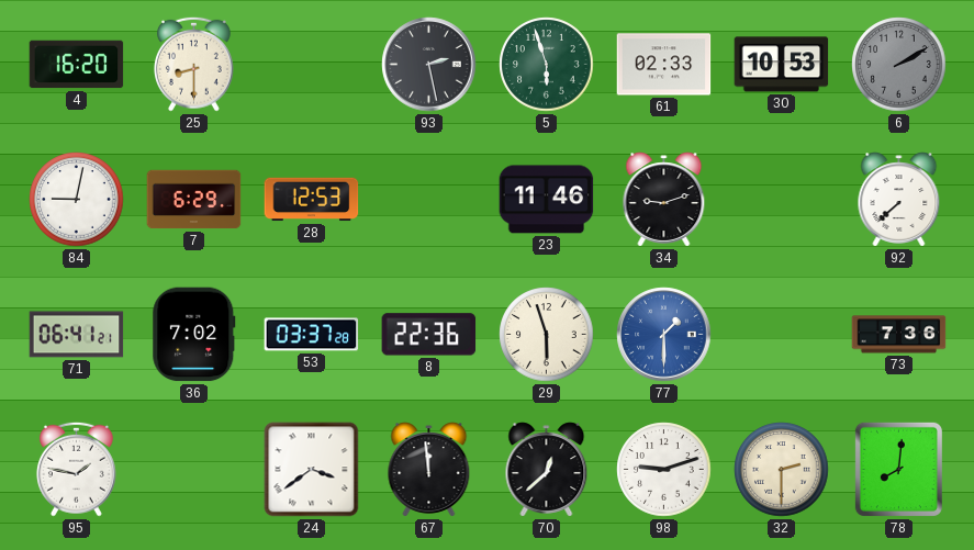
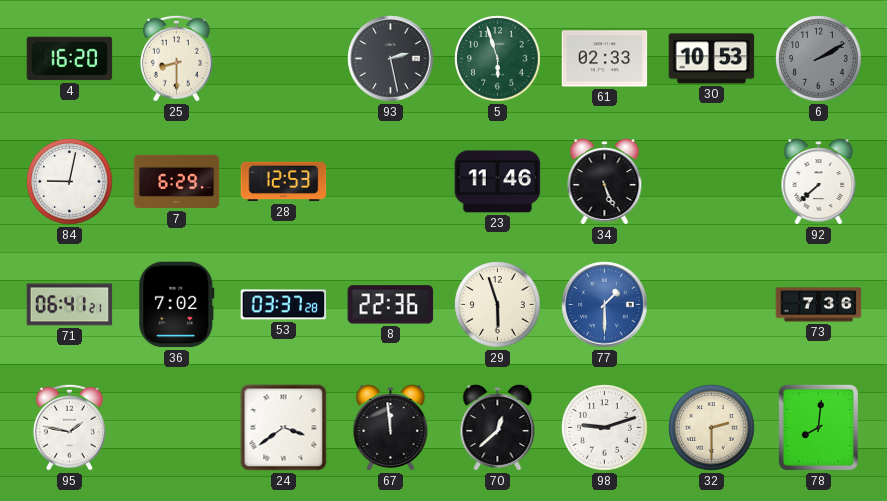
34: 9:12 -> 5:26
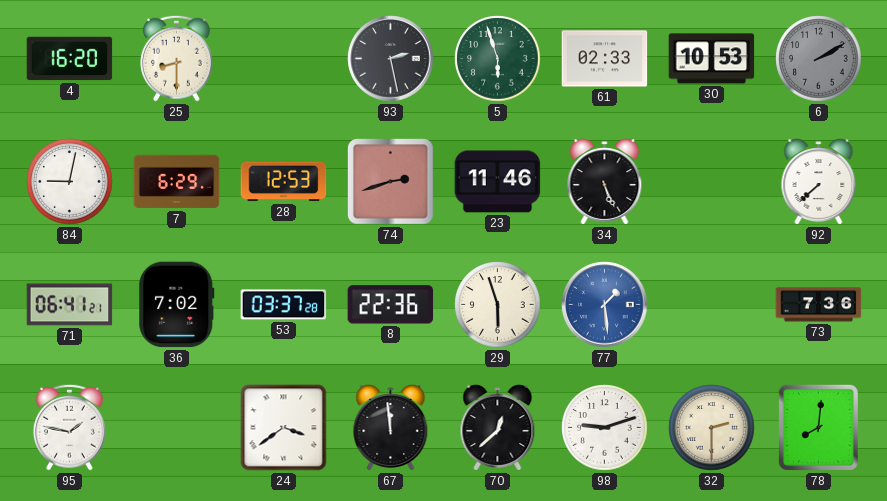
74: none -> 2:42
77: 1:30 -> 1:29
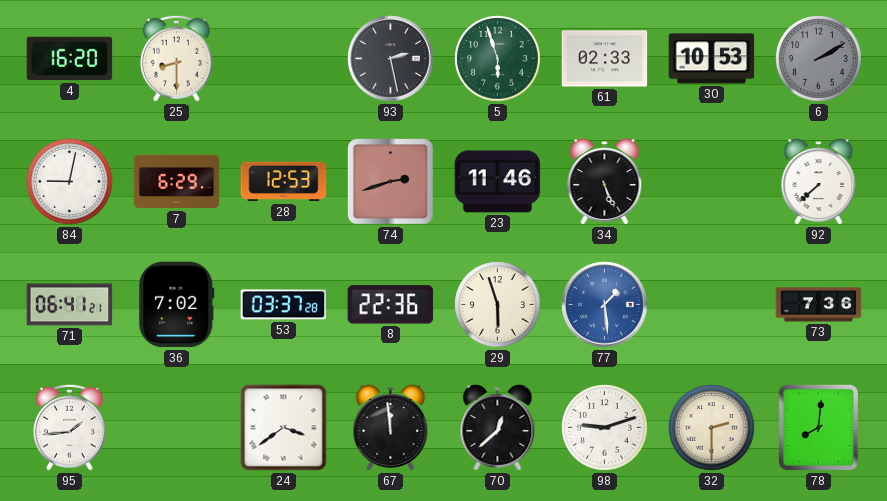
95: 1:47 -> 1:44
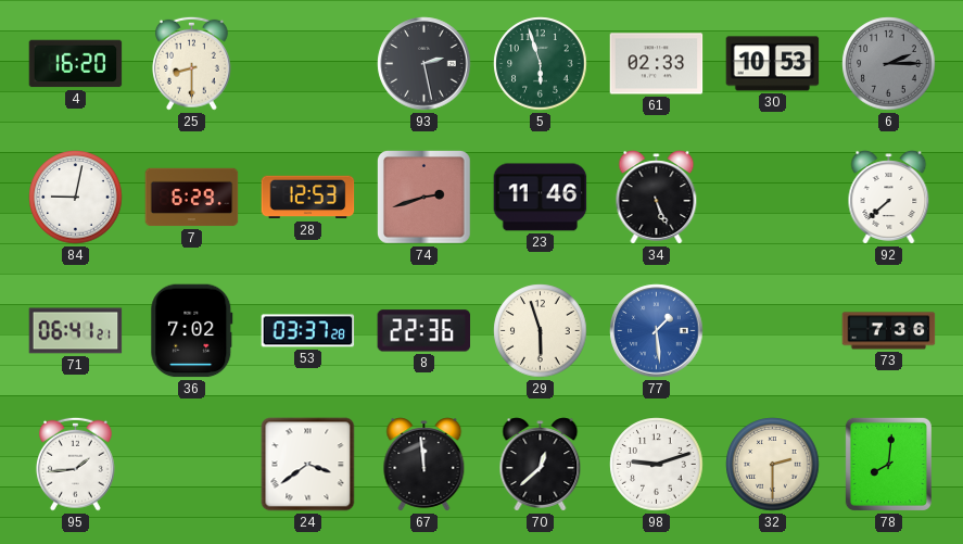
6: 2:10 -> 2:15
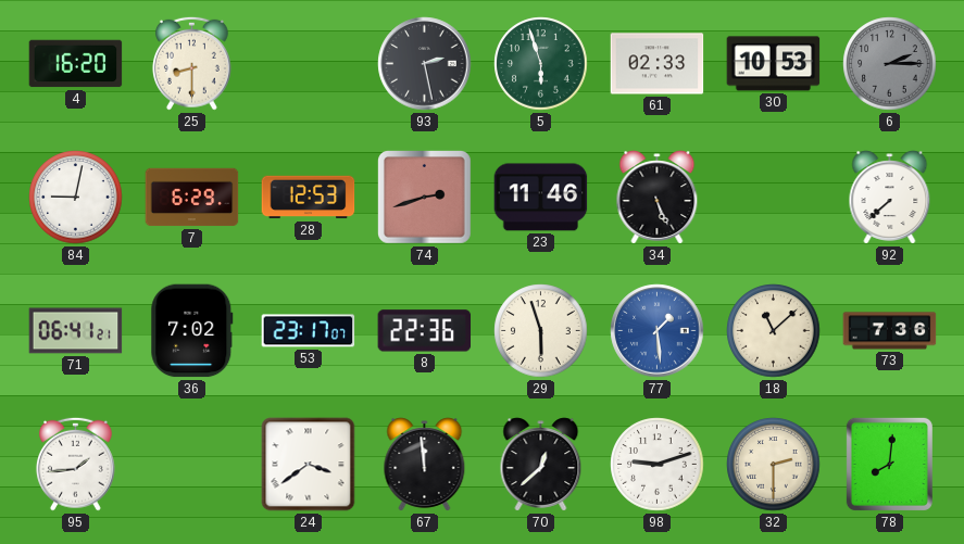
53: 03:37 -> 23:17
18: none -> 11:08
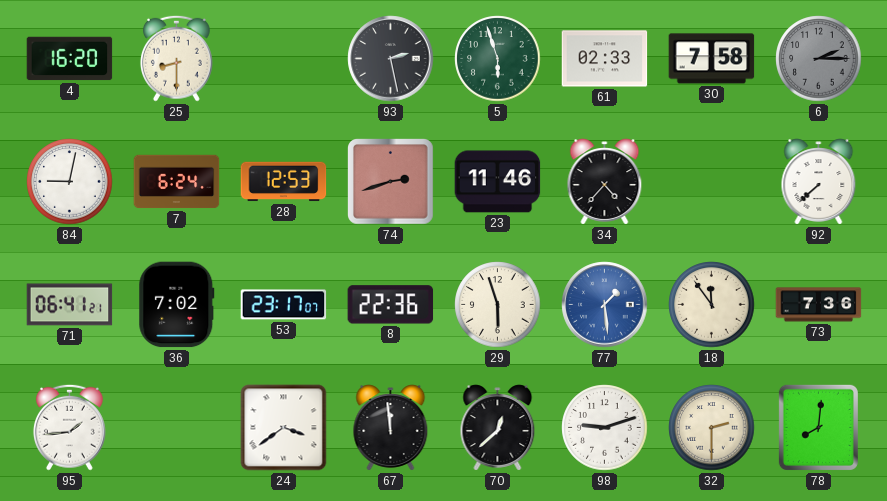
30: 10:53 -> 7:58
7: 6:29 -> 6:24
34: 5:26 -> 4:37
18: 11:08 -> 11:54
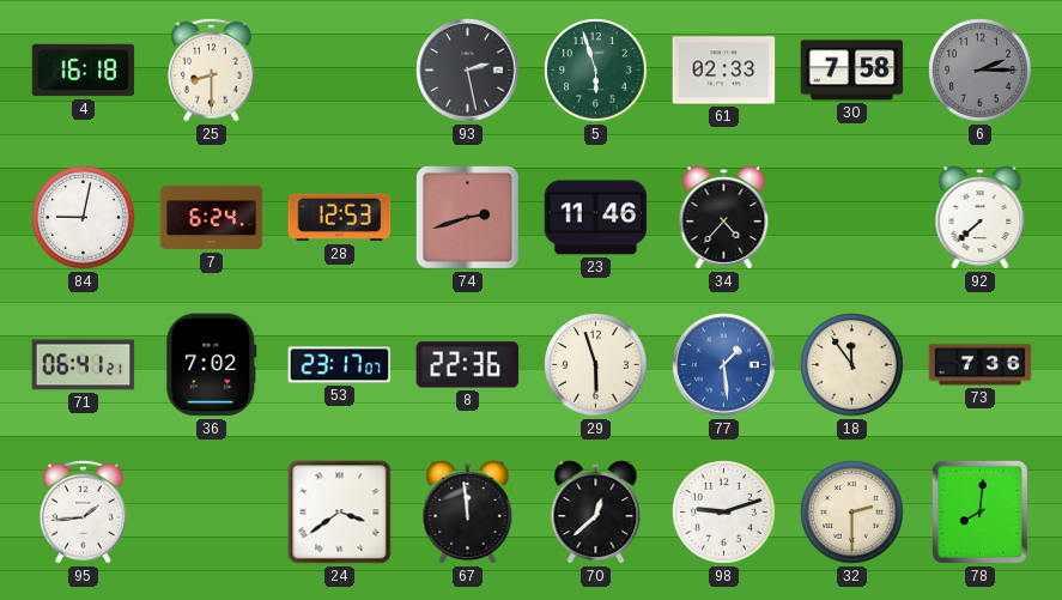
4: 16:20 -> 16:18
